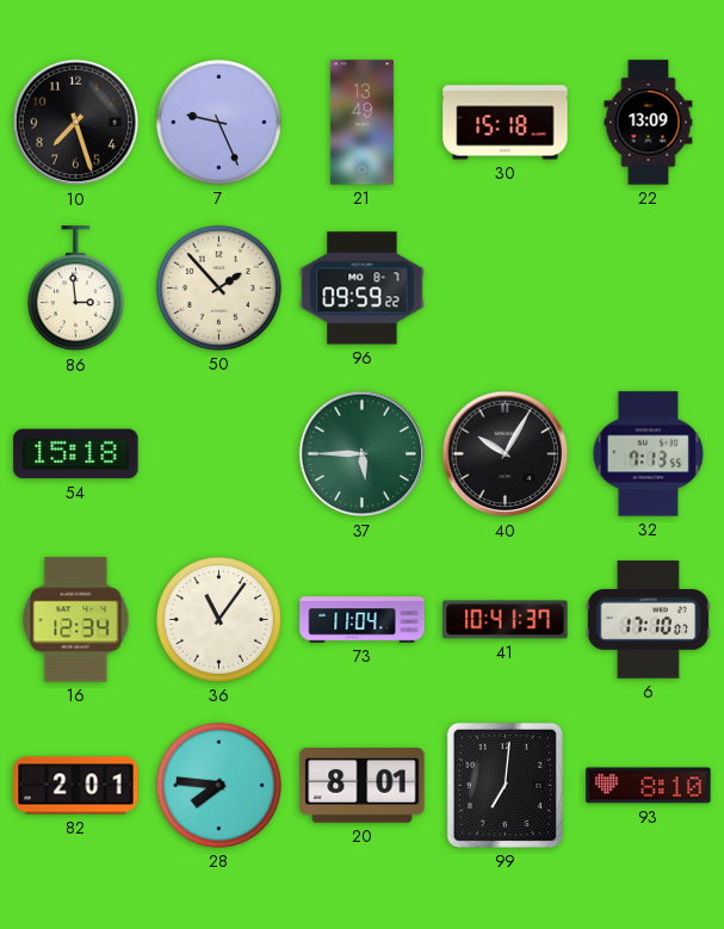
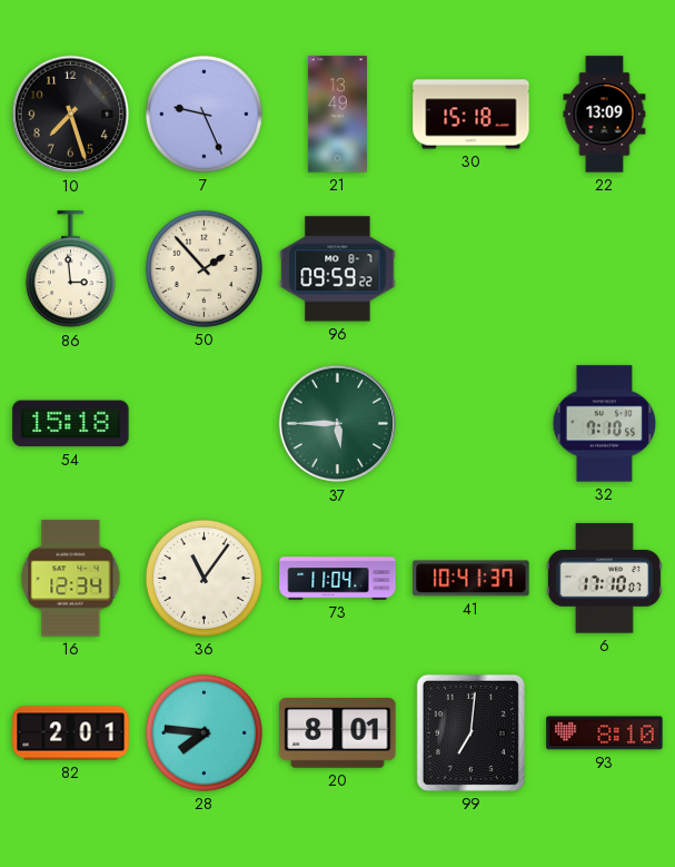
40: 10:05 -> none
32: 7:13 -> 7:10
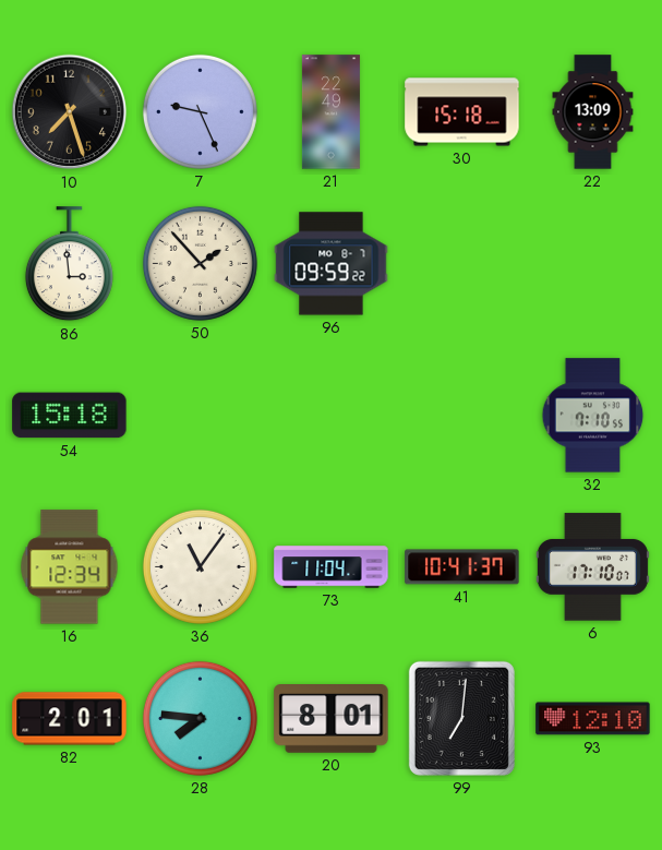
21: 13:49 -> 22:49
37: 5:45 -> none
93: 8:10 -> 12:10
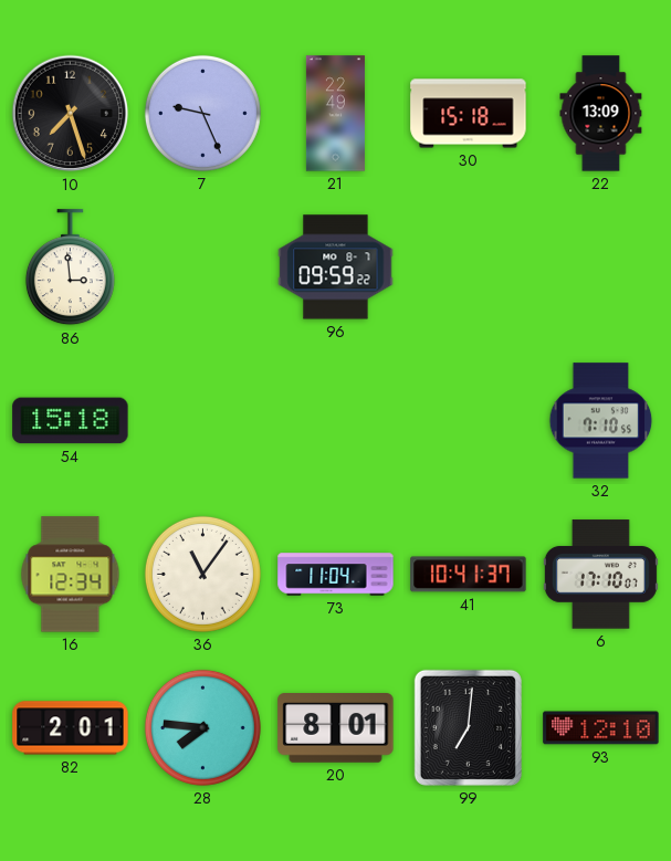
50: 1:53 -> none
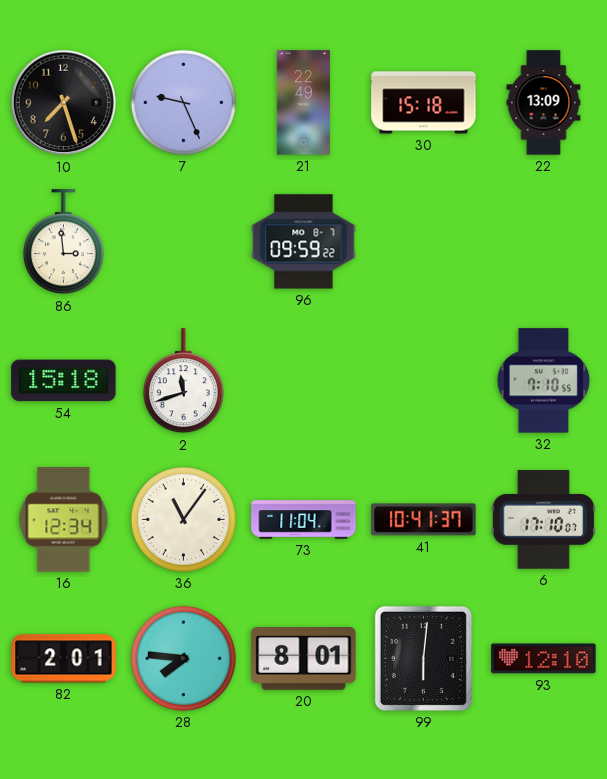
2: none -> 11:42
99: 7:01 -> 6:01
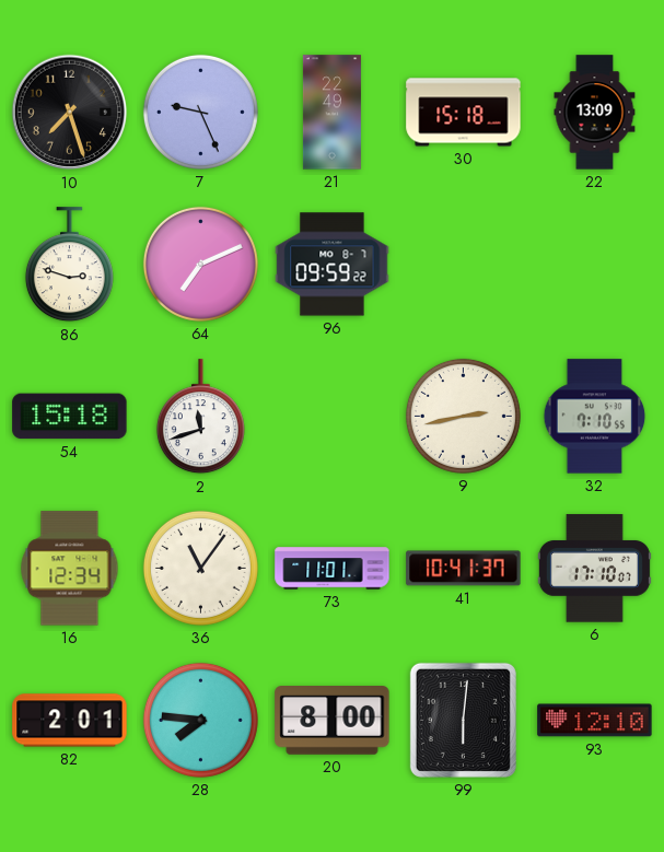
86: 2:59 -> 2:48
64: none -> 7:11
9: none -> 2:43
73: 11:04 -> 11:01
20: 8:01 -> 8:00
